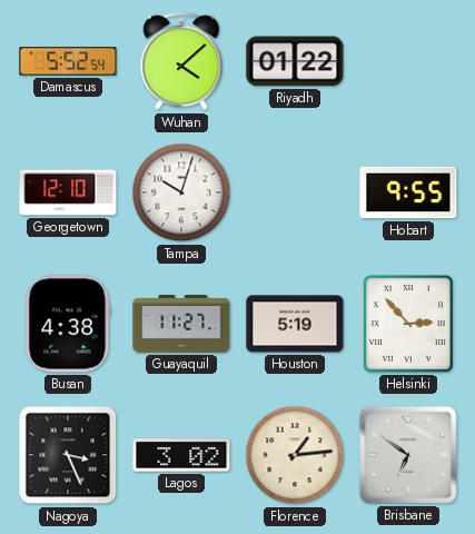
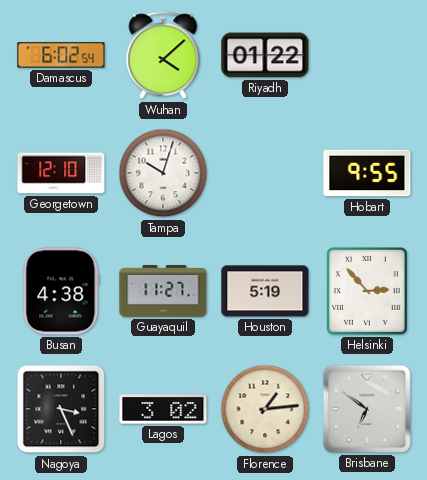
Damascus: 5:52 -> 6:02
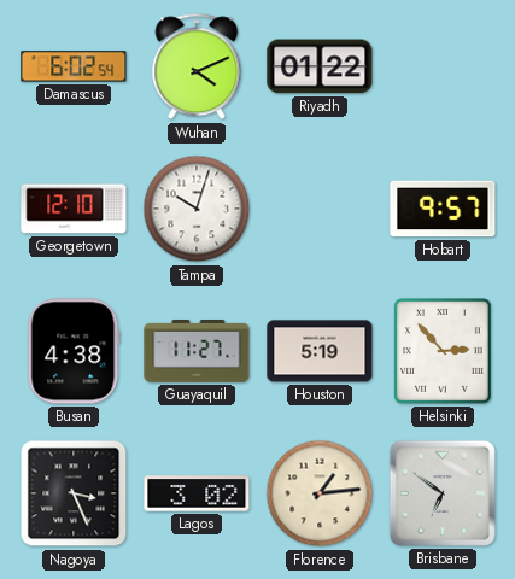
Wuhan: 4:08 -> 4:11
Hobart: 9:55 -> 9:57
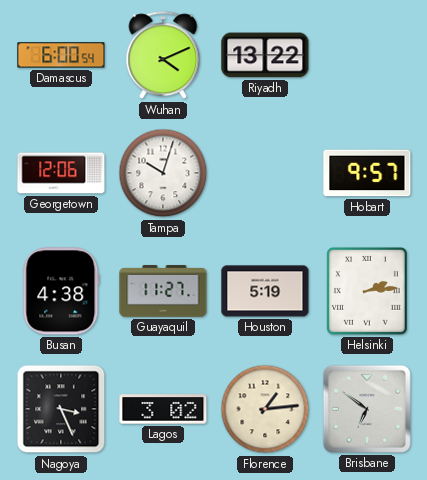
Damascus: 6:02 -> 6:00
Riyadh: 01:22 -> 13:22
Georgetown: 12:10 -> 12:06
Helsinki: 2:53 -> 2:14
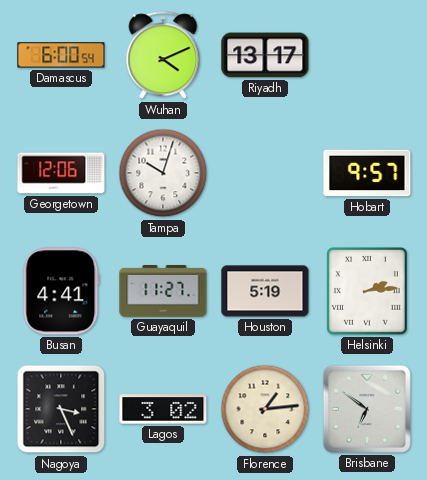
Riyadh: 13:22 -> 13:17
Busan: 4:38 -> 4:41
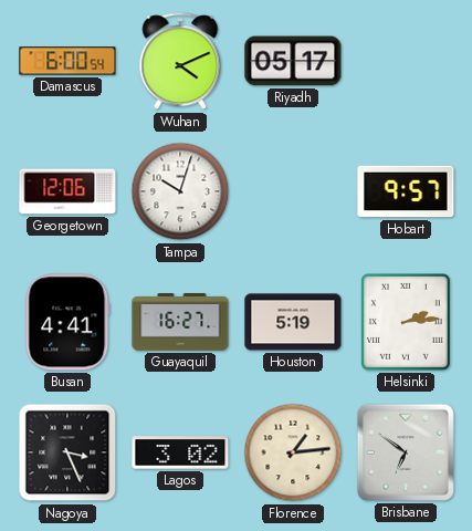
Riyadh: 13:17 -> 05:17
Guayaquil: 11:27 -> 16:27
